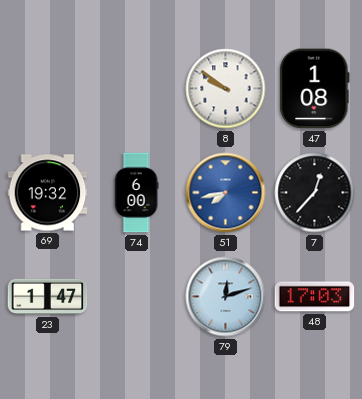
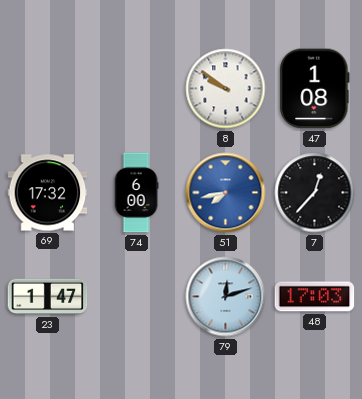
69: 19:32 -> 17:32
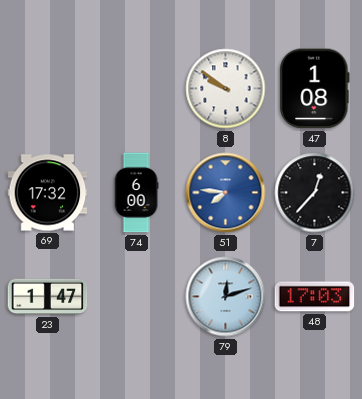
51: 7:43 -> 7:46
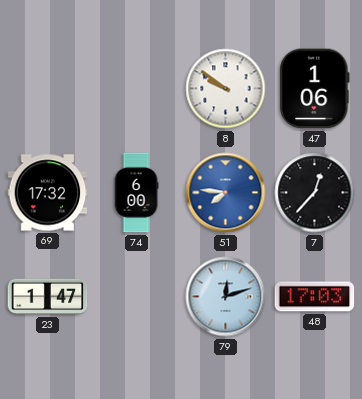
47: 1:08 -> 1:06
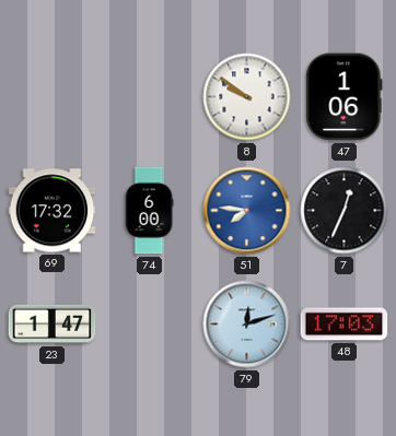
7: 12:37 -> 12:34
